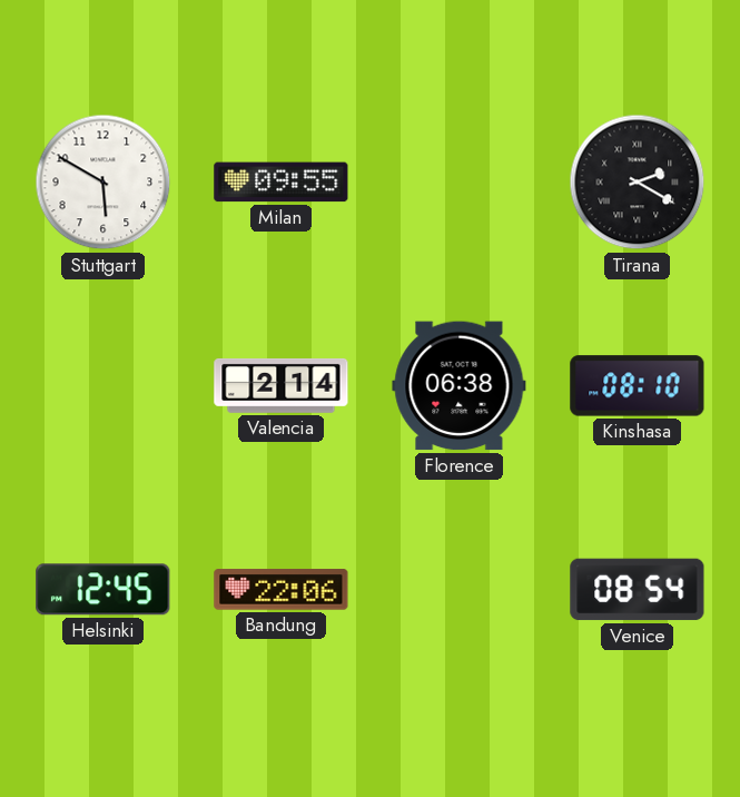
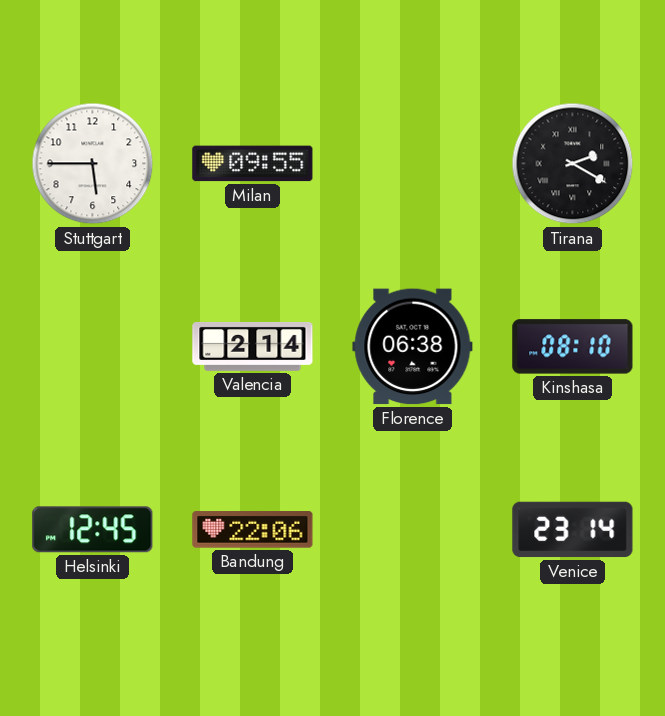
Stuttgart: 5:50 -> 5:45
Venice: 08:54 -> 23:14
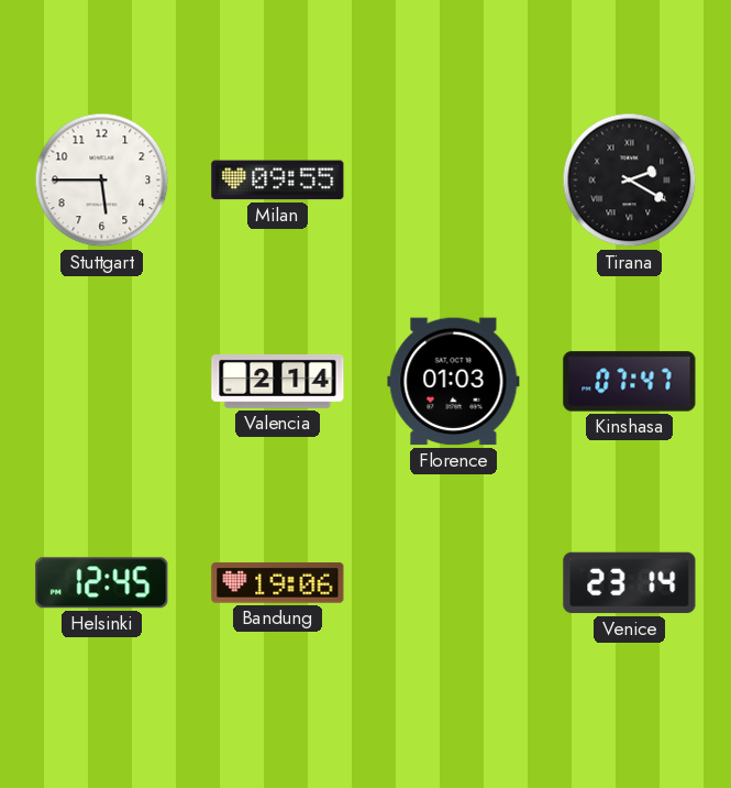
Florence: 06:38 -> 01:03
Kinshasa: 08:10 -> 07:47
Bandung: 22:06 -> 19:06
